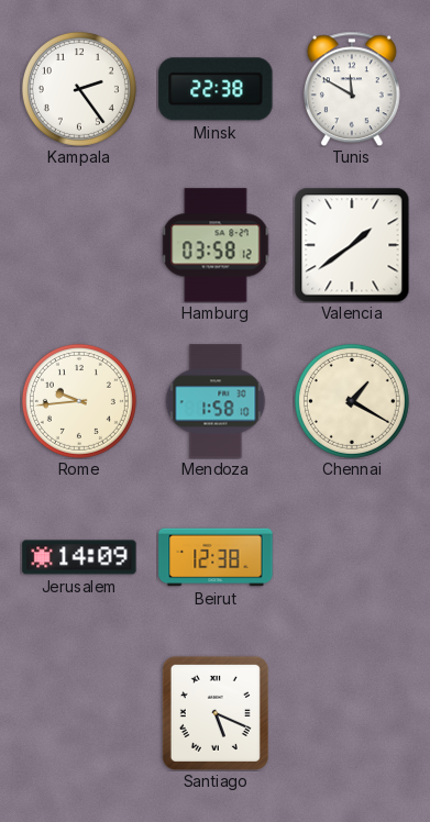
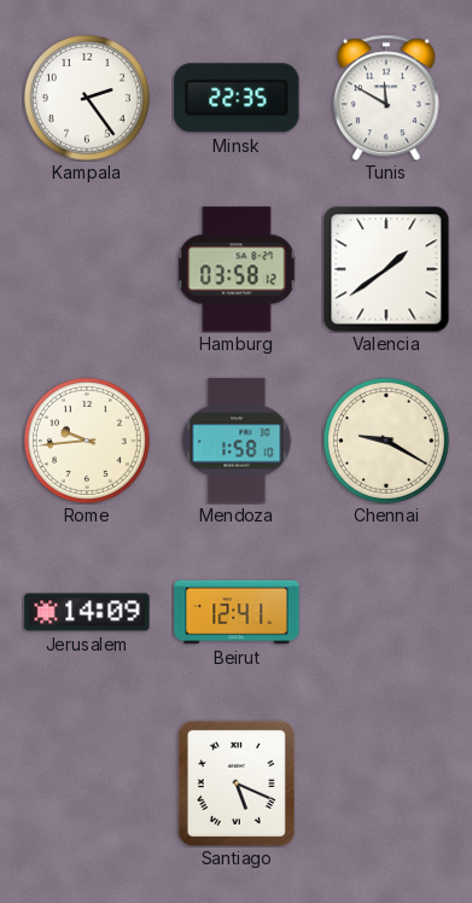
Minsk: 22:38 -> 22:35
Chennai: 1:20 -> 9:20
Beirut: 12:38 -> 12:41
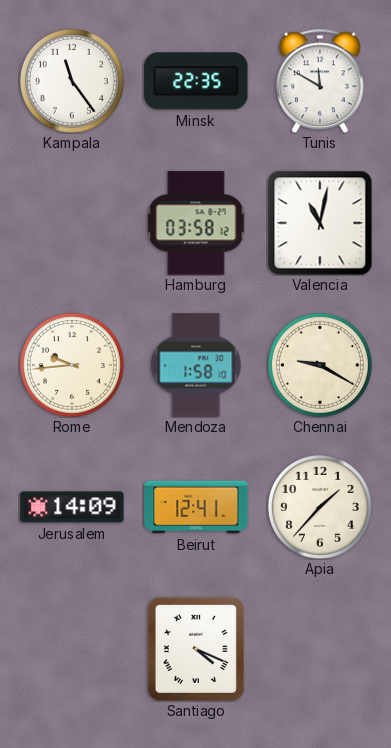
Kampala: 2:24 -> 11:24
Valencia: 1:39 -> 11:02
Apia: none -> 1:37
Santiago: 5:19 -> 4:19
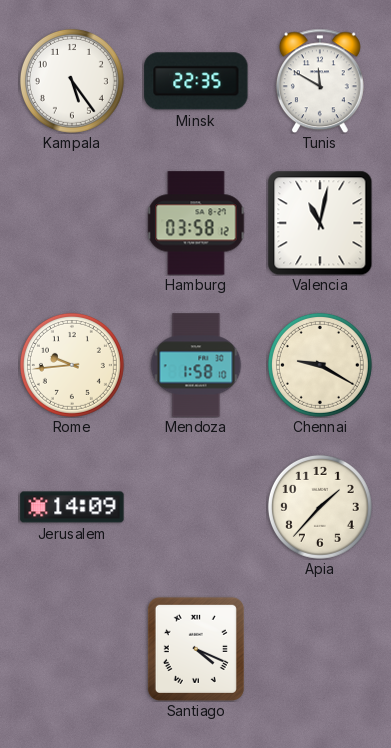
Kampala: 11:24 -> 5:24
Beirut: 12:41 -> none
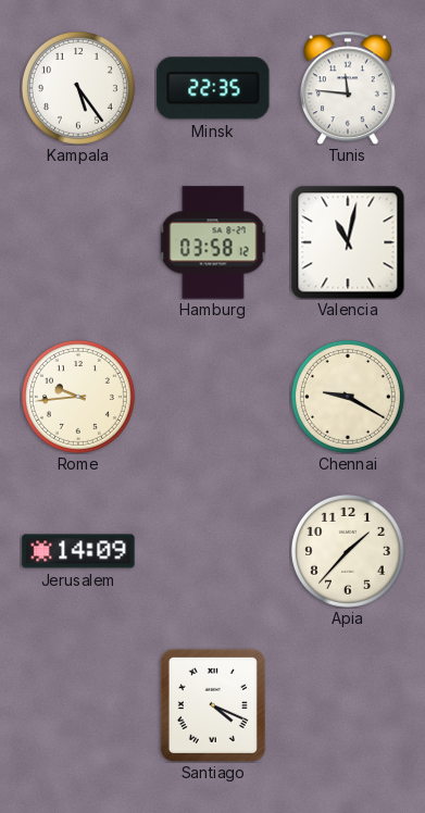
Tunis: 11:50 -> 11:46
Mendoza: 1:58 -> none
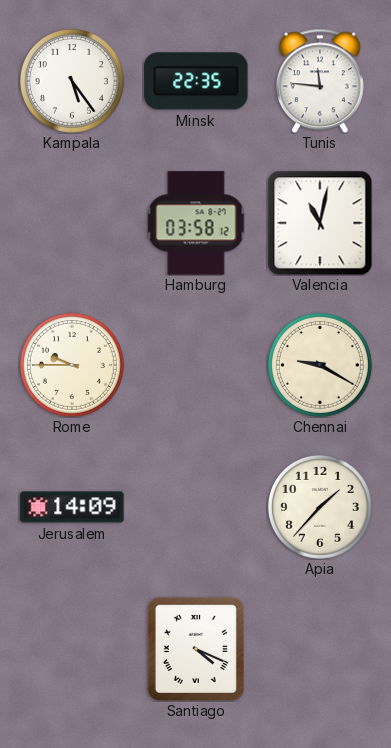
Rome: 9:44 -> 9:45
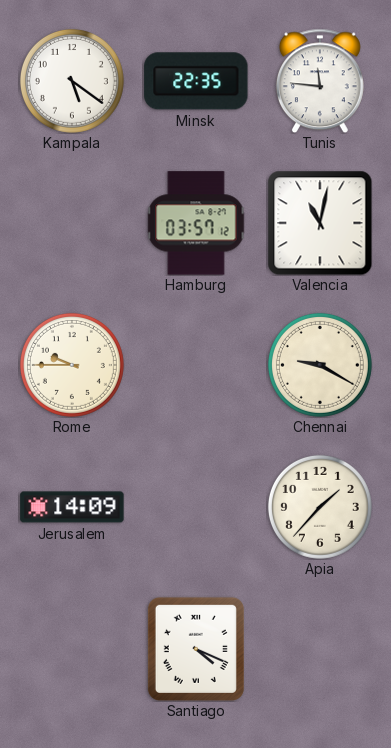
Kampala: 5:24 -> 5:21
Hamburg: 03:58 -> 03:57
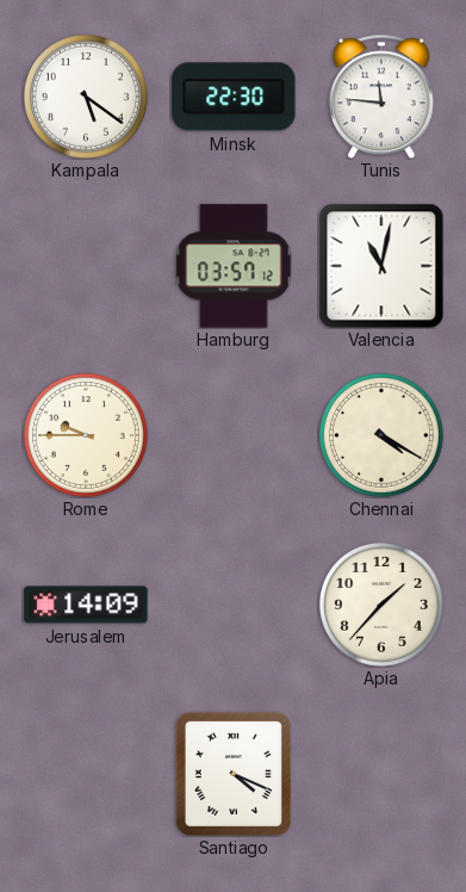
Minsk: 22:35 -> 22:30
Chennai: 9:20 -> 4:20
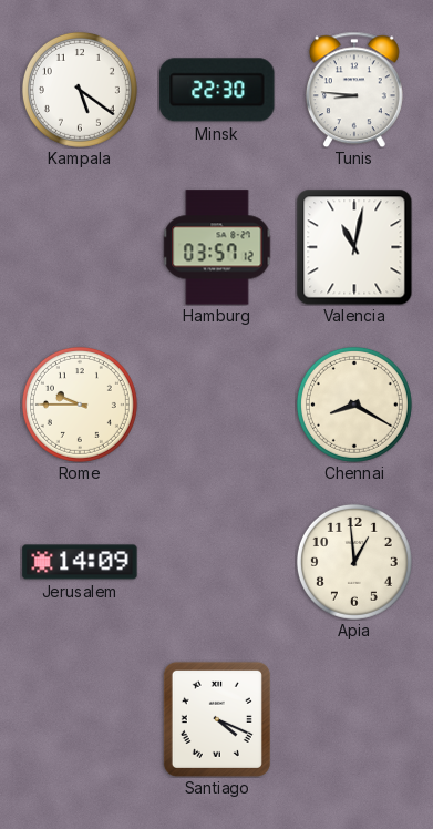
Tunis: 11:46 -> 8:46
Chennai: 4:20 -> 8:20
Apia: 1:37 -> 12:59
